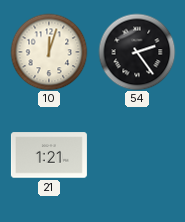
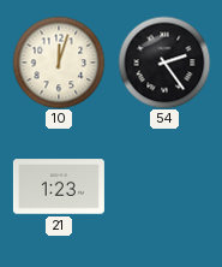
21: 1:21 -> 1:23
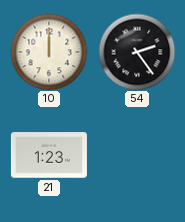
10: 12:03 -> 12:00
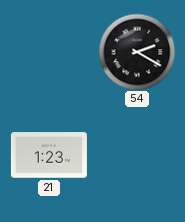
10: 12:00 -> none
54: 2:24 -> 2:20
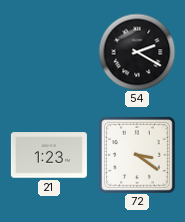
72: none -> 3:21
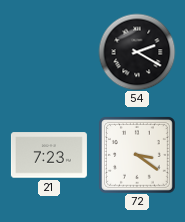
21: 1:23 -> 7:23
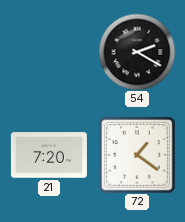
21: 7:23 -> 7:20
72: 3:21 -> 1:21
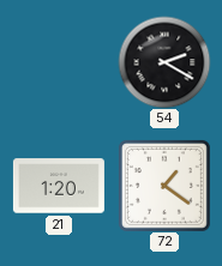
21: 7:20 -> 1:20
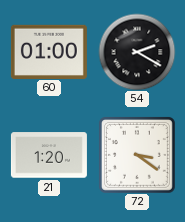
60: none -> 01:00
72: 1:21 -> 3:21
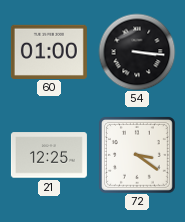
54: 2:20 -> 3:16
21: 1:20 -> 12:25
